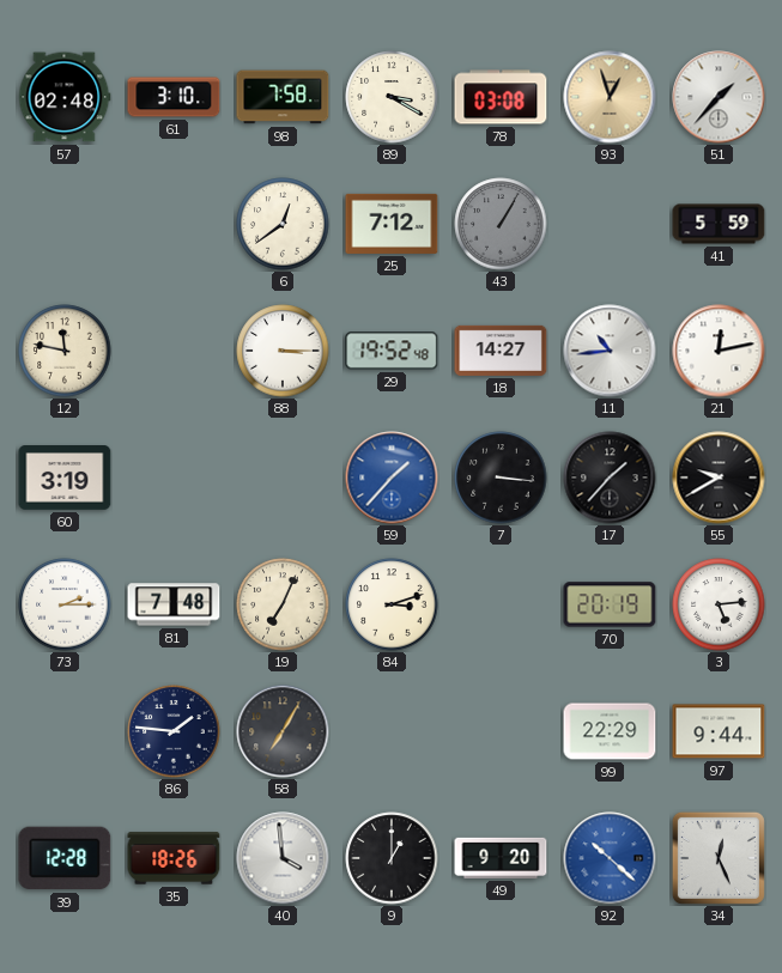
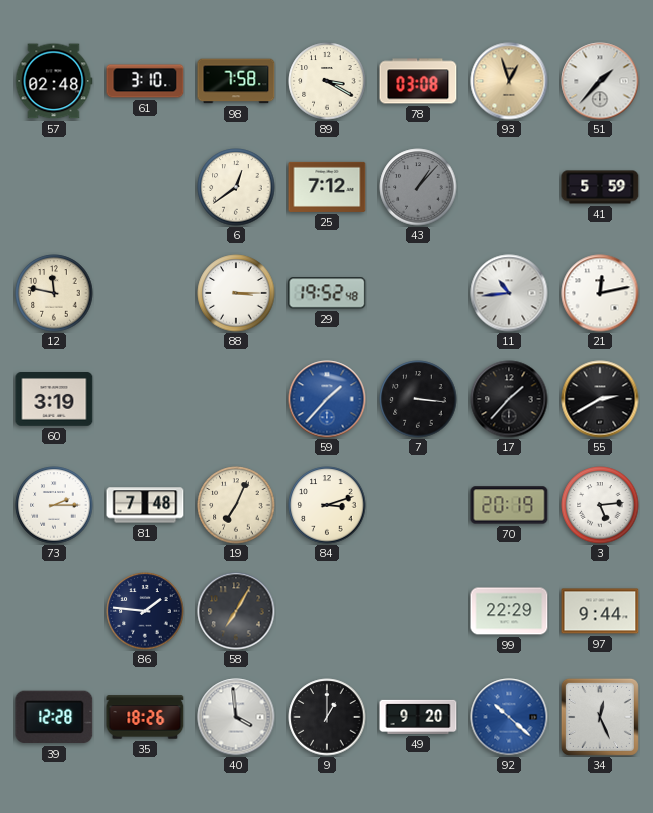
43: 1:05 -> 1:07
18: 14:27 -> none
55: 9:40 -> 2:40
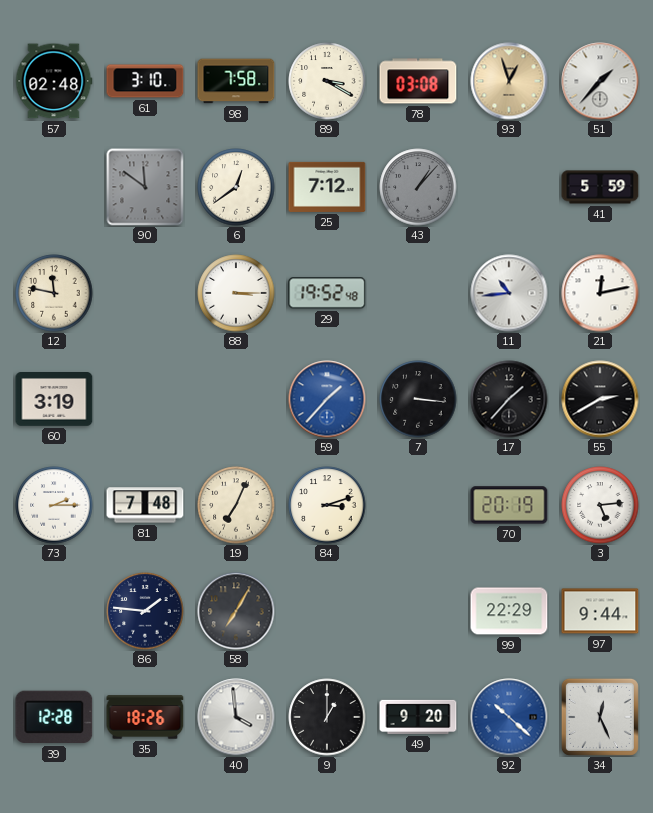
90: none -> 11:51
